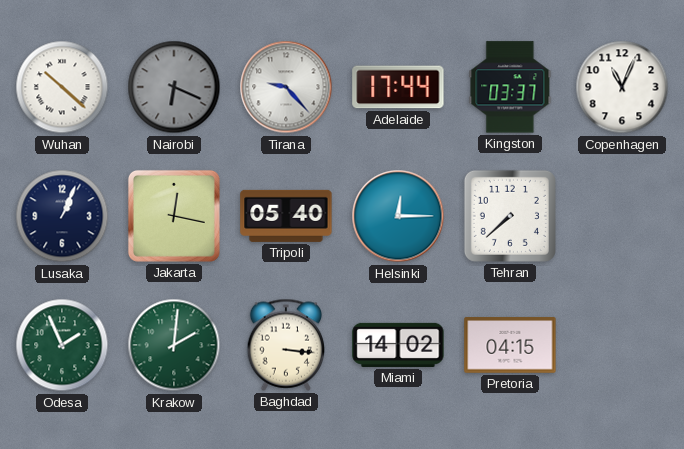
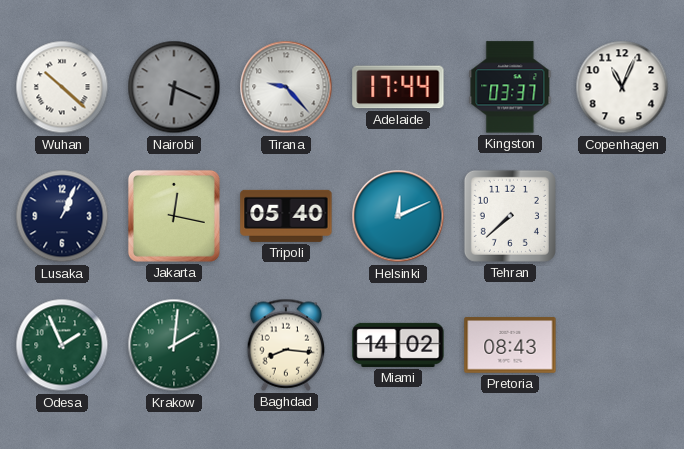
Helsinki: 12:15 -> 12:11
Baghdad: 3:16 -> 8:16
Pretoria: 04:15 -> 08:43
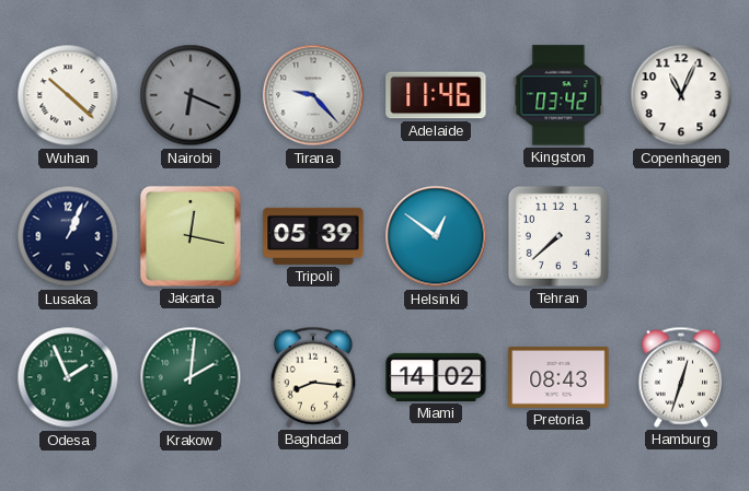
Adelaide: 17:44 -> 11:46
Kingston: 03:37 -> 03:42
Tripoli: 05:40 -> 05:39
Helsinki: 12:11 -> 12:51
Hamburg: none -> 12:33
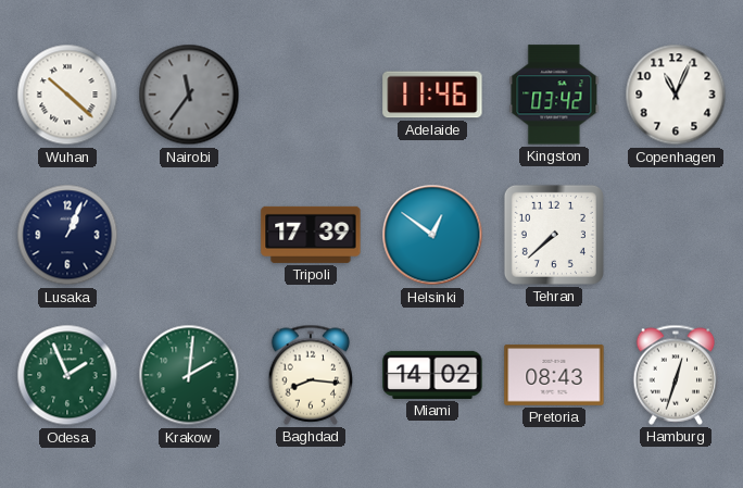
Nairobi: 6:19 -> 11:36
Tirana: 9:23 -> none
Jakarta: 12:17 -> none
Tripoli: 05:39 -> 17:39
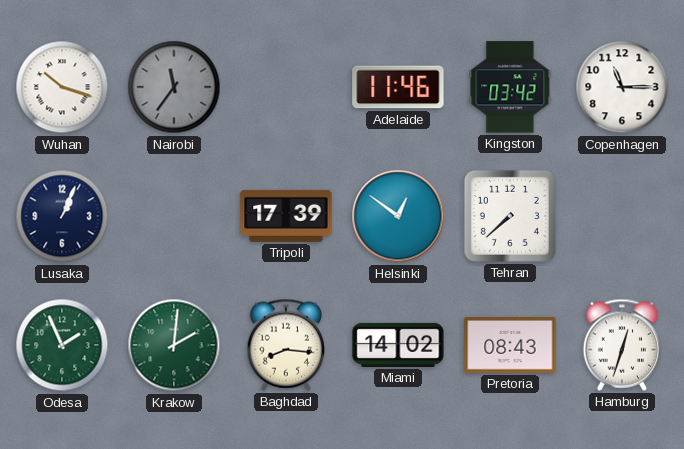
Wuhan: 10:22 -> 10:18
Copenhagen: 11:04 -> 11:15
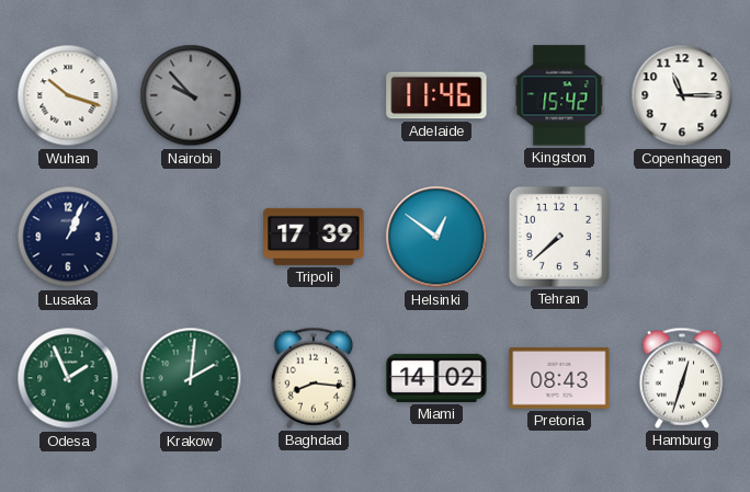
Nairobi: 11:36 -> 9:53
Kingston: 03:42 -> 15:42
